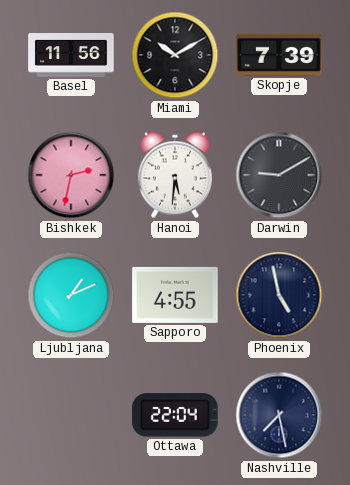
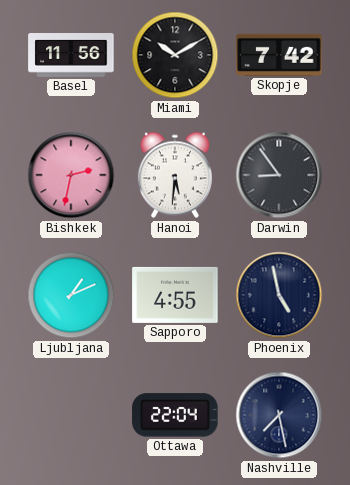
Skopje: 7:39 -> 7:42
Darwin: 9:10 -> 8:54
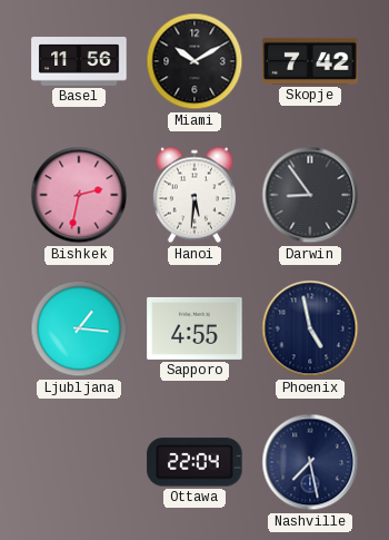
Ljubljana: 1:11 -> 1:16
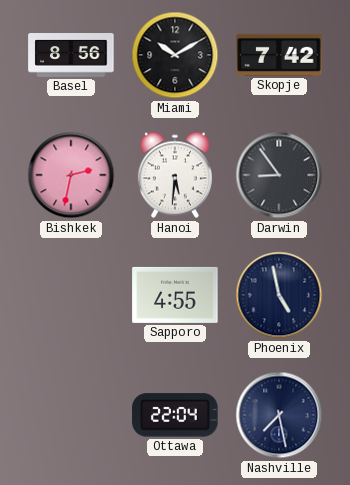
Basel: 11:56 -> 8:56
Ljubljana: 1:16 -> none
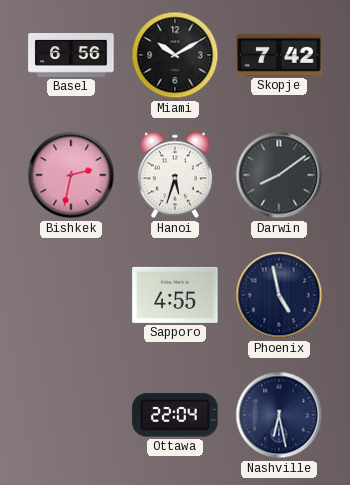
Basel: 8:56 -> 6:56
Hanoi: 5:31 -> 5:33
Darwin: 8:54 -> 8:09
Nashville: 7:28 -> 6:28
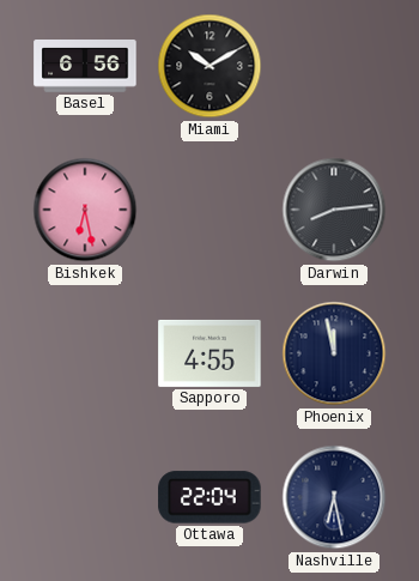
Skopje: 7:42 -> none
Bishkek: 2:32 -> 6:28
Hanoi: 5:33 -> none
Darwin: 8:09 -> 8:14
Phoenix: 4:58 -> 11:58
